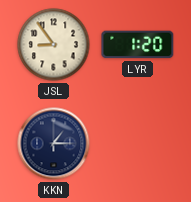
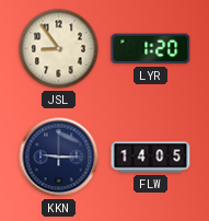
KKN: 1:15 -> 9:15
FLW: none -> 14:05
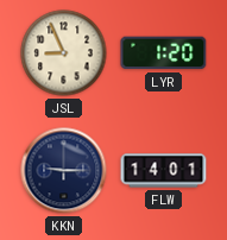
JSL: 8:54 -> 8:56
FLW: 14:05 -> 14:01
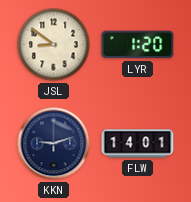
JSL: 8:56 -> 8:51
KKN: 9:15 -> 9:12
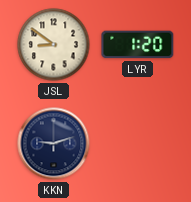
FLW: 14:01 -> none
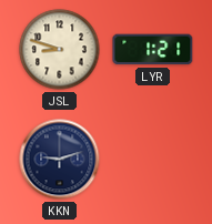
JSL: 8:51 -> 8:48
LYR: 1:20 -> 1:21
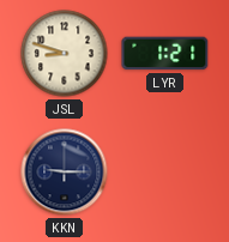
KKN: 9:12 -> 9:15
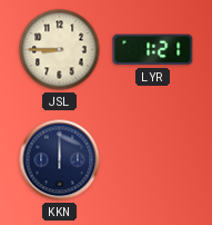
JSL: 8:48 -> 8:45
KKN: 9:15 -> 12:00
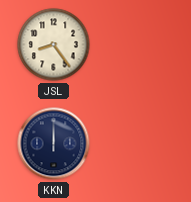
JSL: 8:45 -> 8:24
LYR: 1:21 -> none
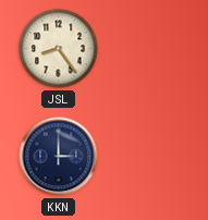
KKN: 12:00 -> 3:00
